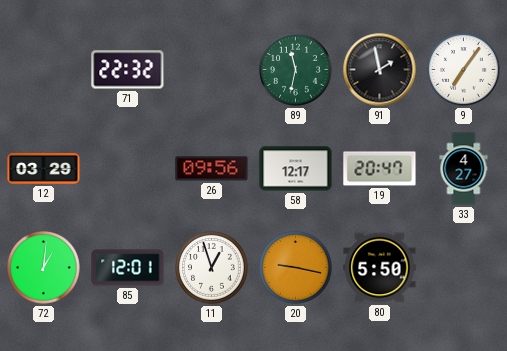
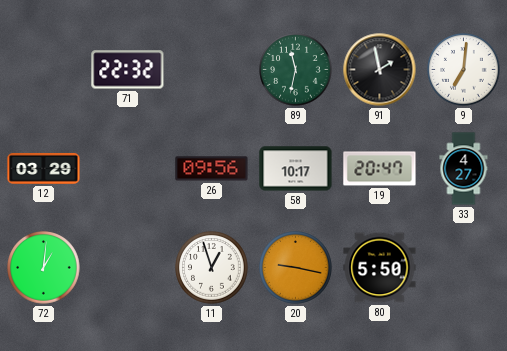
9: 7:06 -> 7:01
58: 12:17 -> 10:17
85: 12:01 -> none
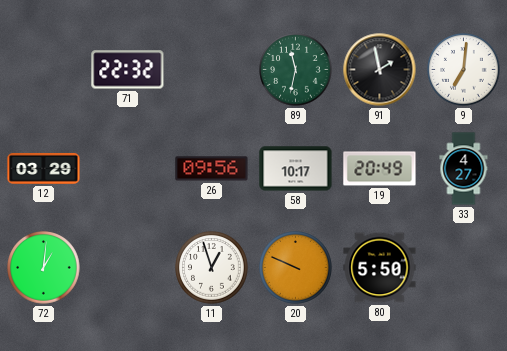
19: 20:47 -> 20:49
20: 9:17 -> 9:49
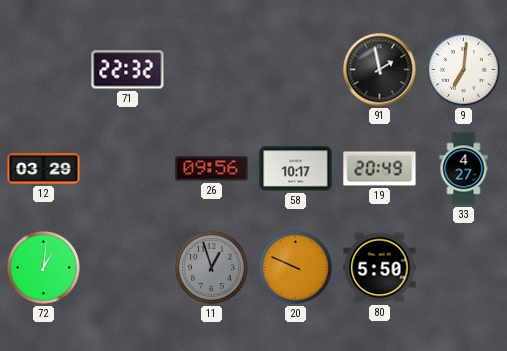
89: 11:32 -> none
11 dial: white -> grey
